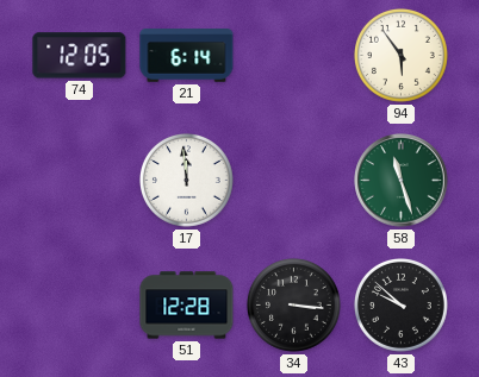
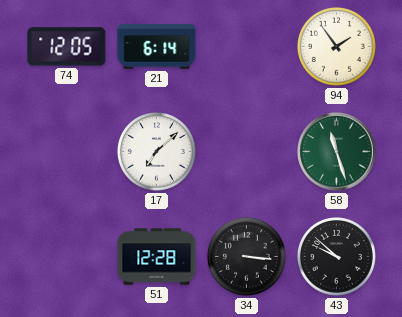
94: 5:54 -> 1:54
17: 11:59 -> 7:08
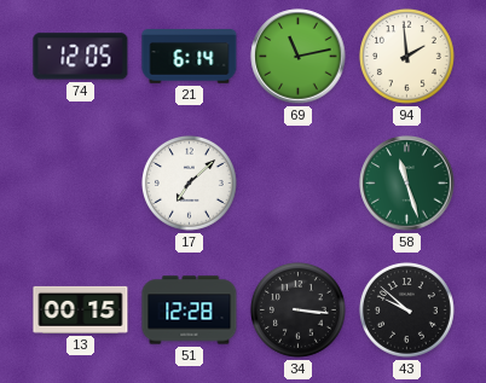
69: none -> 11:13
94: 1:54 -> 1:59
13: none -> 00:15
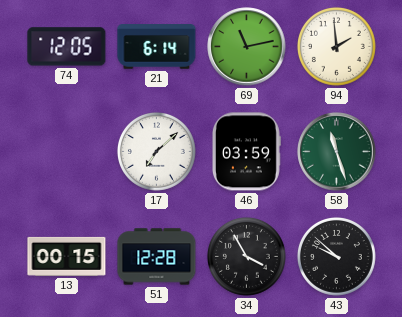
46: none -> 03:59
34: 3:16 -> 3:55
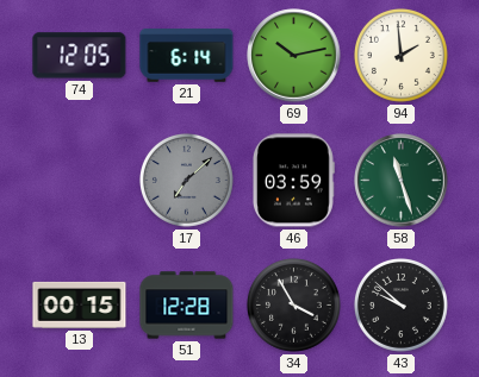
69: 11:13 -> 10:13
17 dial: white -> grey
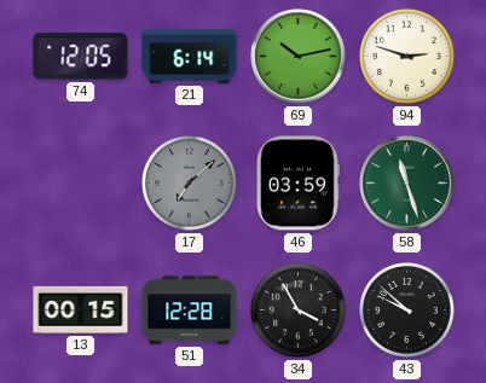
94: 1:59 -> 2:48
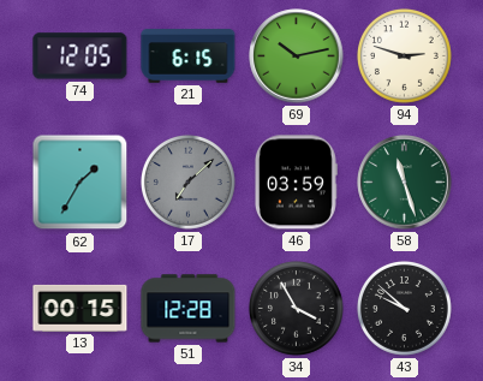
21: 6:14 -> 6:15
62: none -> 1:35
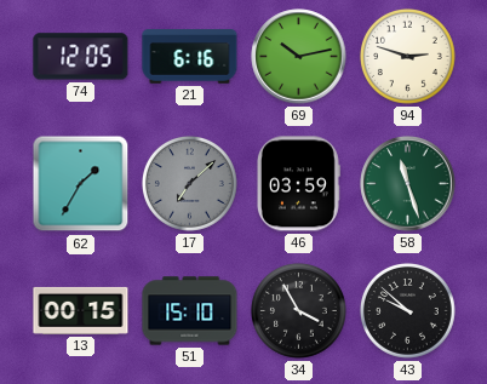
21: 6:15 -> 6:16
51: 12:28 -> 15:10
